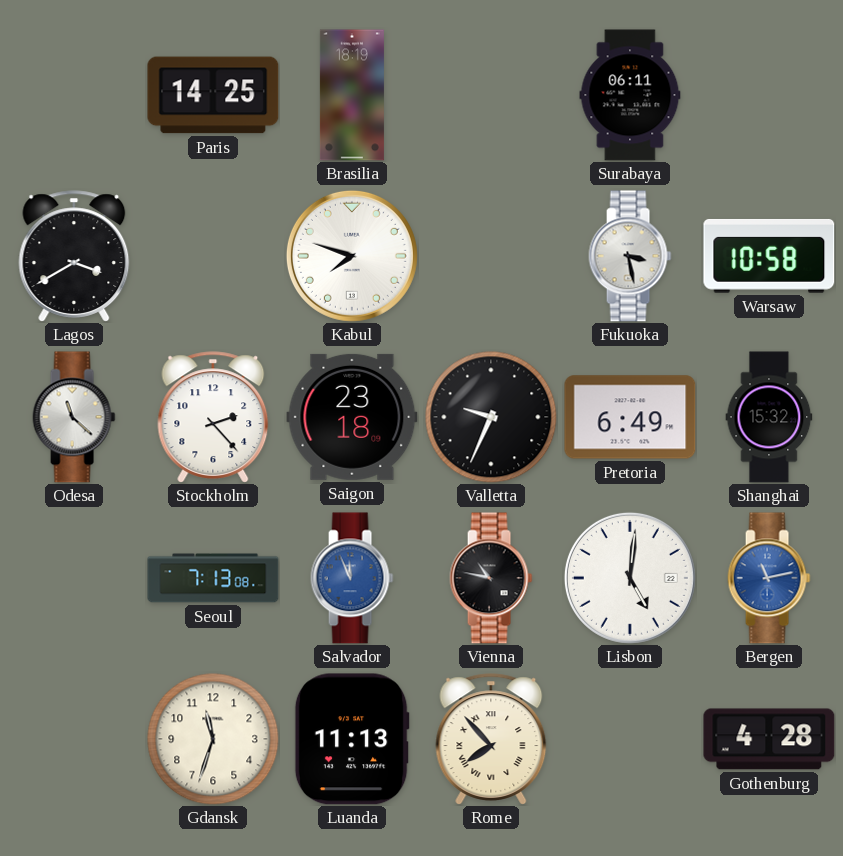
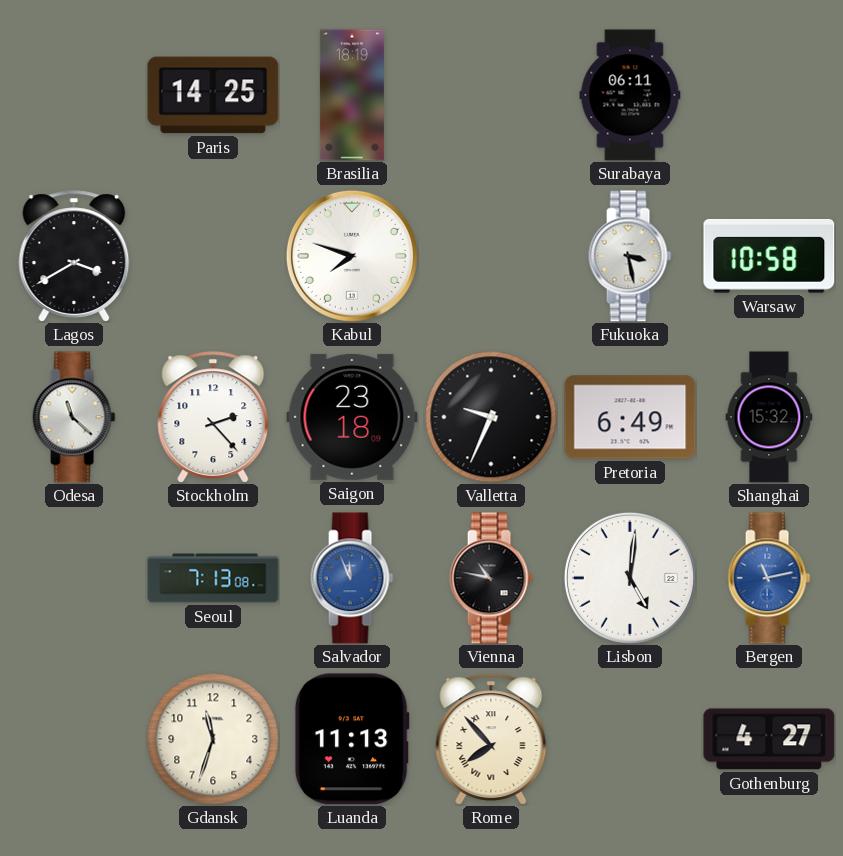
Gothenburg: 4:28 -> 4:27
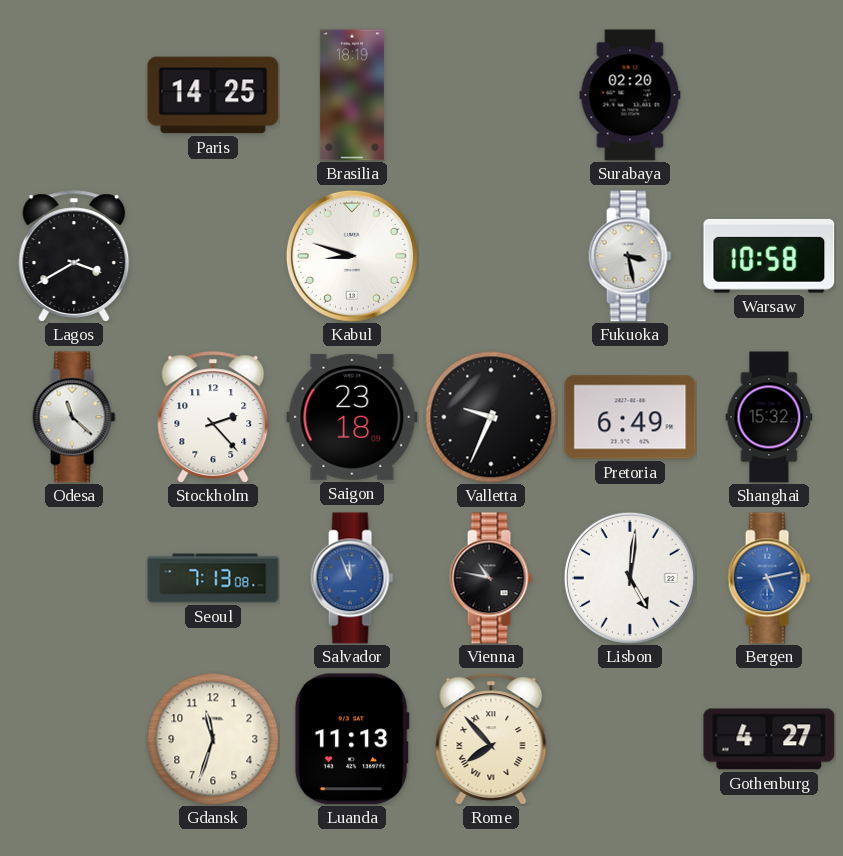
Surabaya: 06:11 -> 02:20
Kabul: 7:48 -> 8:48
Bergen: 11:13 -> 5:13
